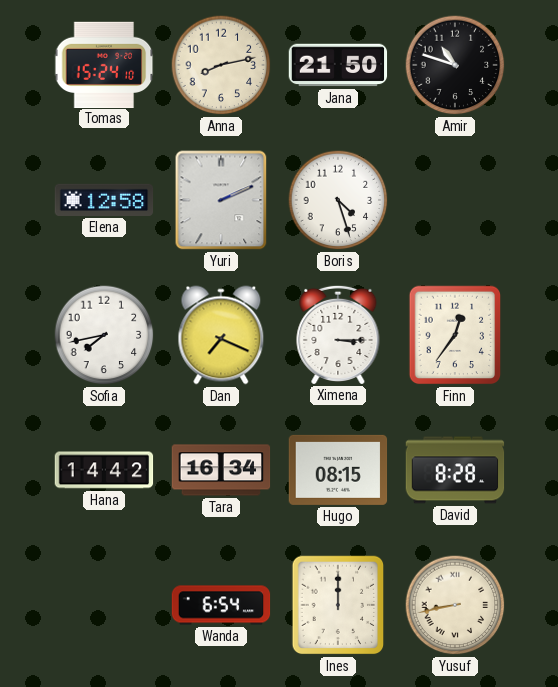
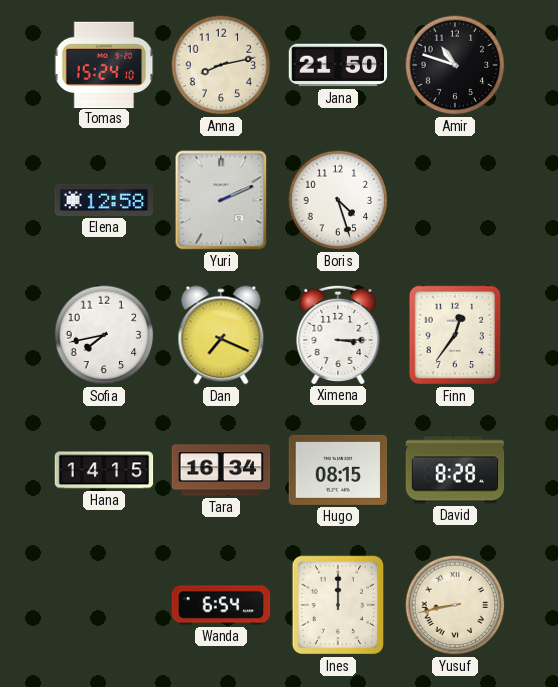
Hana: 14:42 -> 14:15
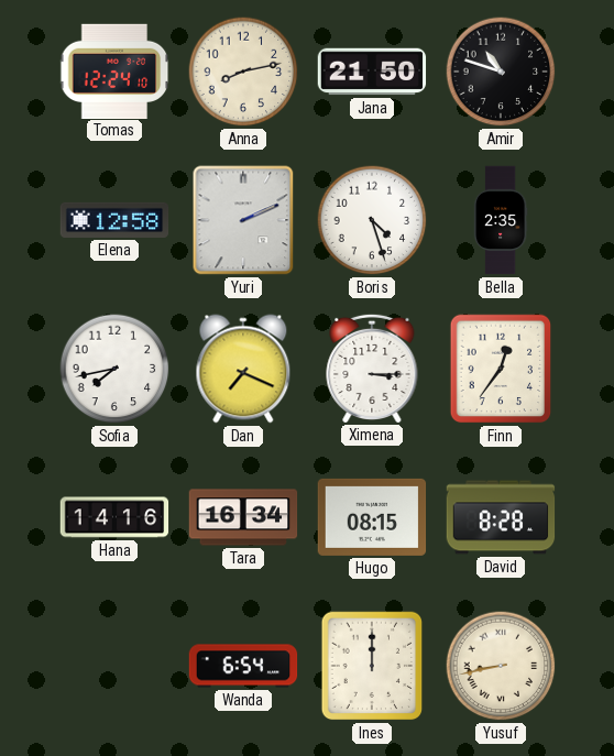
Tomas: 15:24 -> 12:24
Bella: none -> 2:35
Hana: 14:15 -> 14:16
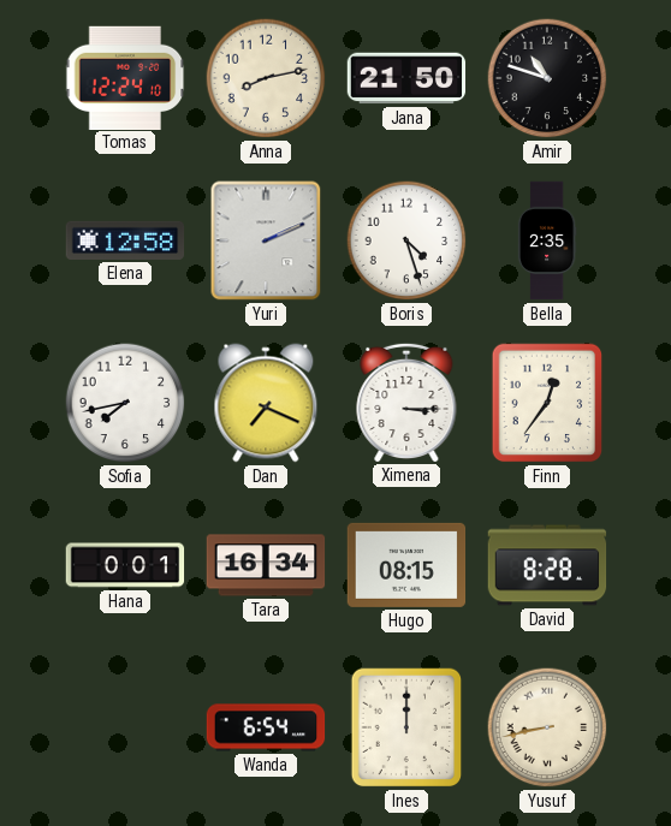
Hana: 14:16 -> 0:01
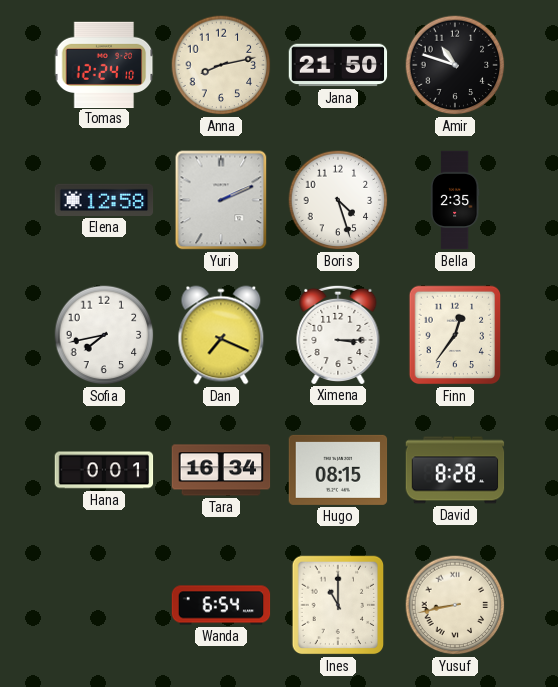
Ines: 12:00 -> 11:00
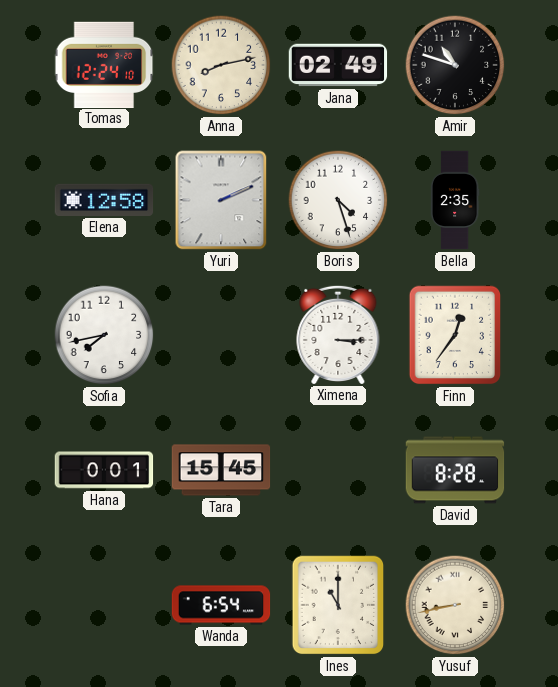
Jana: 21:50 -> 02:49
Dan: 7:19 -> none
Tara: 16:34 -> 15:45
Hugo: 08:15 -> none
